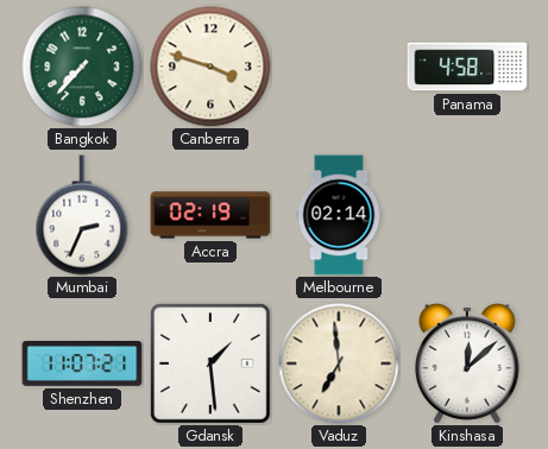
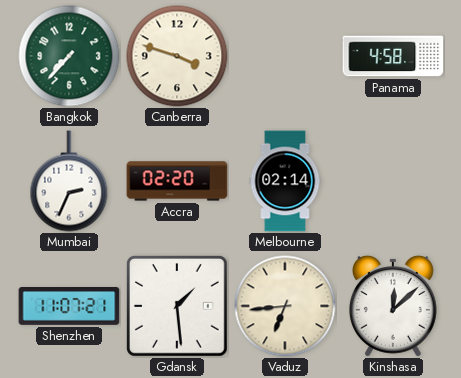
Accra: 02:19 -> 02:20
Vaduz: 6:59 -> 6:44
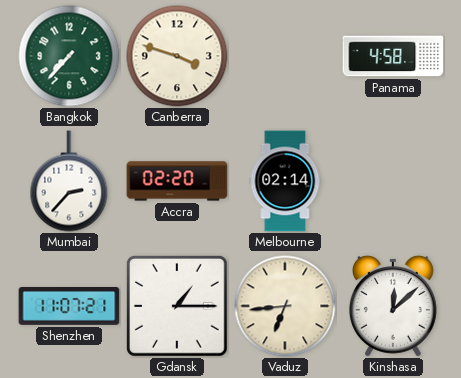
Mumbai: 2:34 -> 2:37
Gdansk: 1:29 -> 1:15
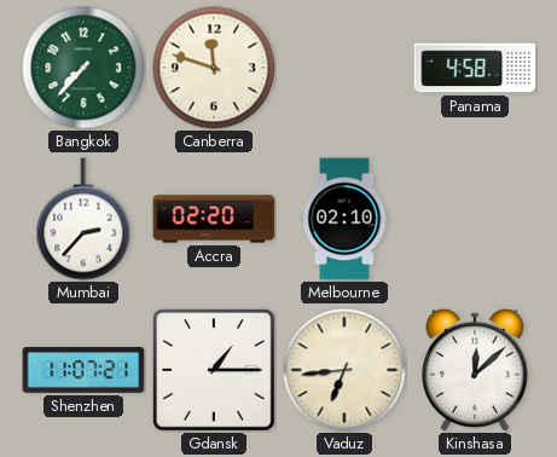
Canberra: 3:48 -> 11:48
Melbourne: 02:14 -> 02:10
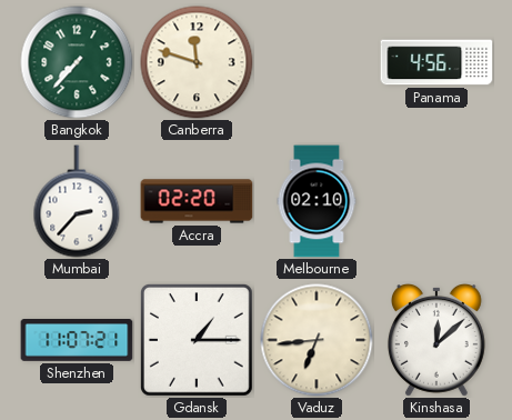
Panama: 4:58 -> 4:56
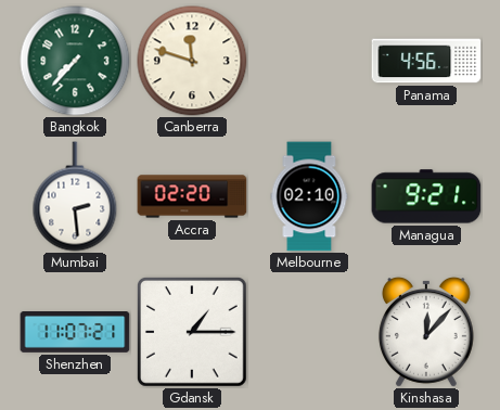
Mumbai: 2:37 -> 2:29
Managua: none -> 9:21
Vaduz: 6:44 -> none
Kinshasa: 12:08 -> 12:07
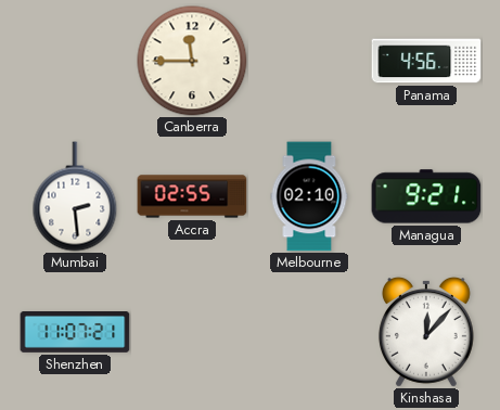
Bangkok: 7:37 -> none
Canberra: 11:48 -> 11:45
Accra: 02:20 -> 02:55
Gdansk: 1:15 -> none
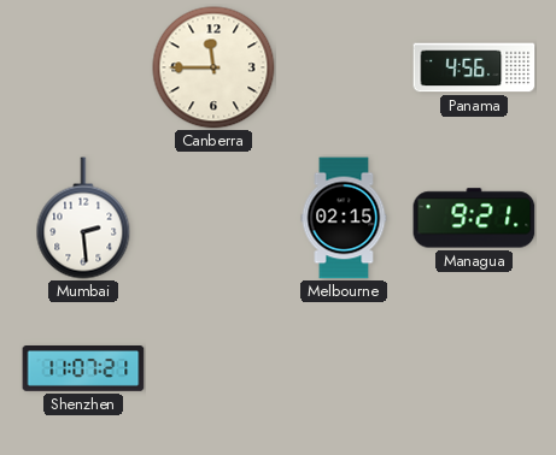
Accra: 02:55 -> none
Melbourne: 02:10 -> 02:15
Kinshasa: 12:07 -> none
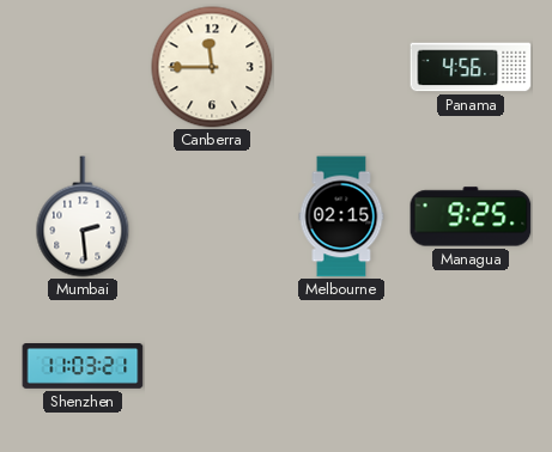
Managua: 9:21 -> 9:25
Shenzhen: 11:07 -> 11:03
